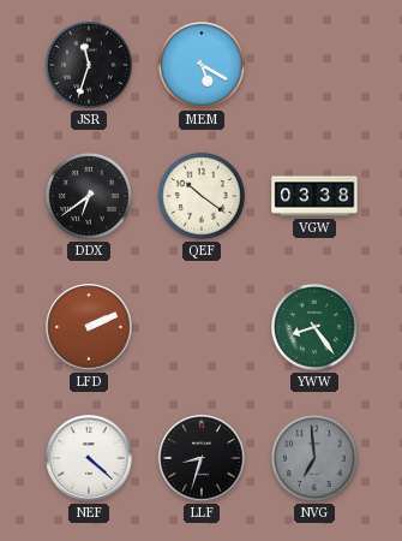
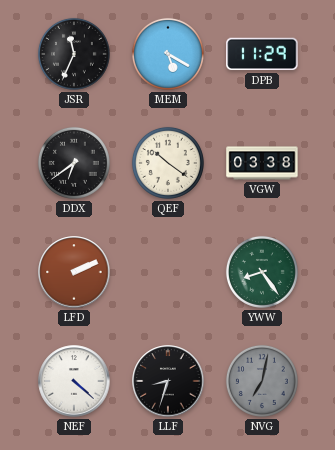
JSR: 11:33 -> 11:34
DPB: none -> 11:29
NVG: 6:59 -> 7:02
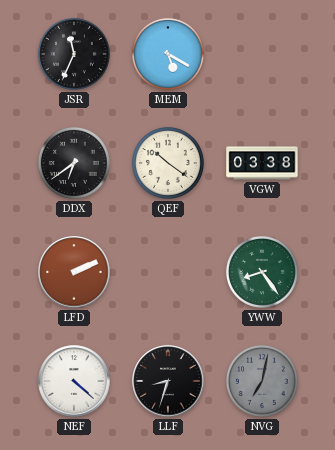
DPB: 11:29 -> none
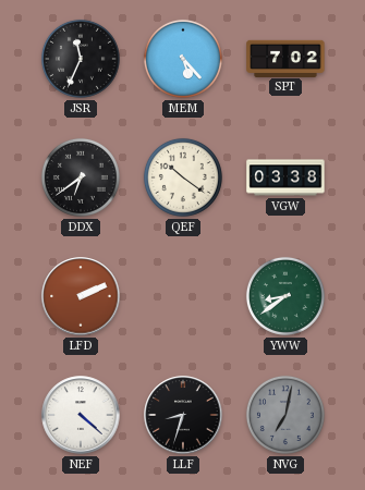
MEM: 5:20 -> 5:23
SPT: none -> 7:02
YWW: 8:24 -> 8:39
